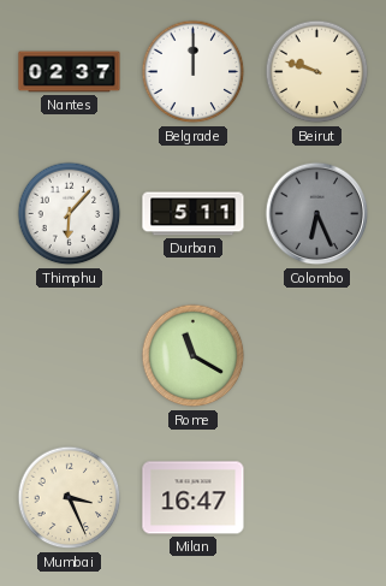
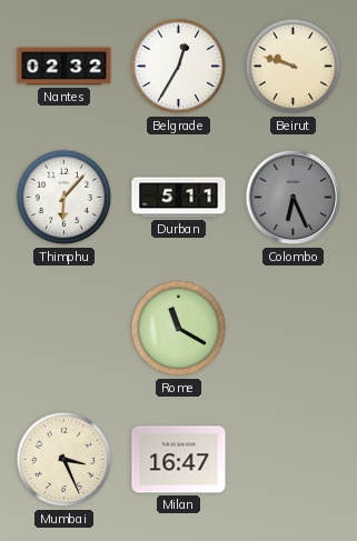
Nantes: 02:37 -> 02:32
Belgrade: 12:00 -> 12:35
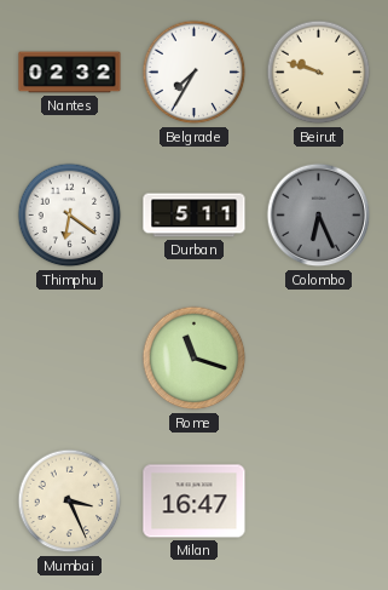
Belgrade: 12:35 -> 7:35
Thimphu: 6:07 -> 6:21
Rome: 11:20 -> 11:18
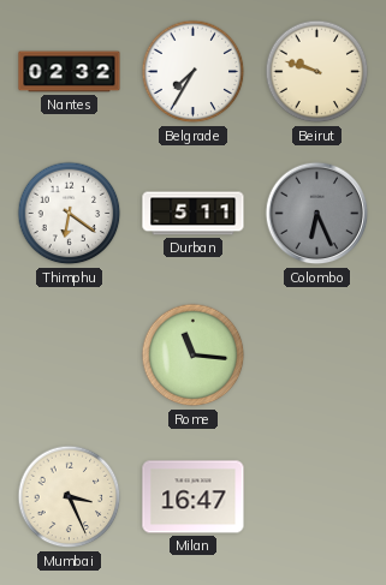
Rome: 11:18 -> 11:16
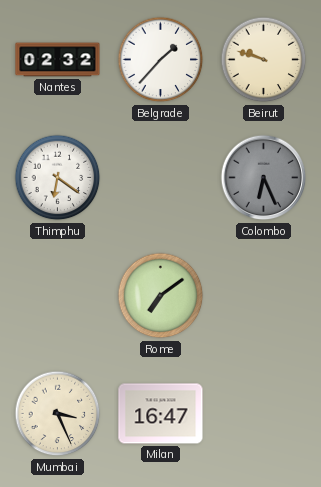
Belgrade: 7:35 -> 1:37
Durban: 5:11 -> none
Rome: 11:16 -> 7:09
